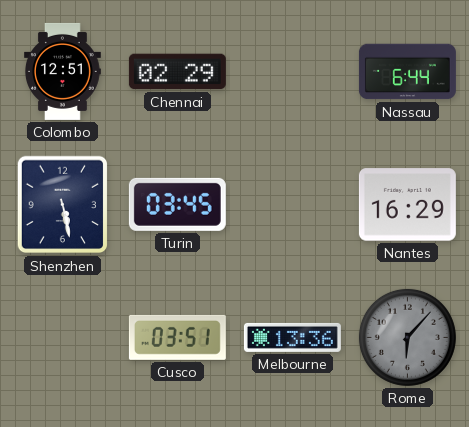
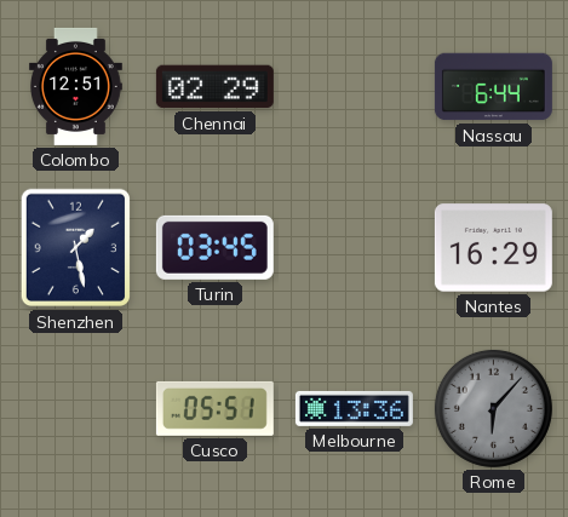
Shenzhen: 5:28 -> 1:28
Cusco: 03:51 -> 05:51
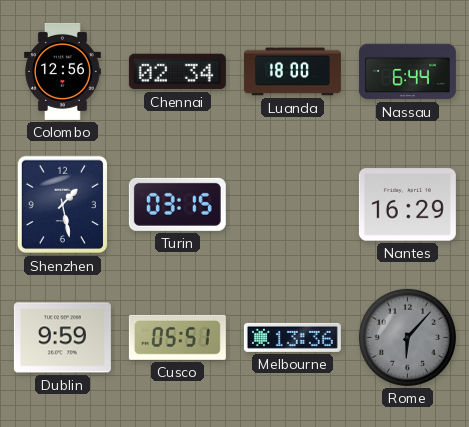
Colombo: 12:51 -> 12:56
Chennai: 02:29 -> 02:34
Luanda: none -> 18:00
Turin: 03:45 -> 03:15
Dublin: none -> 9:59
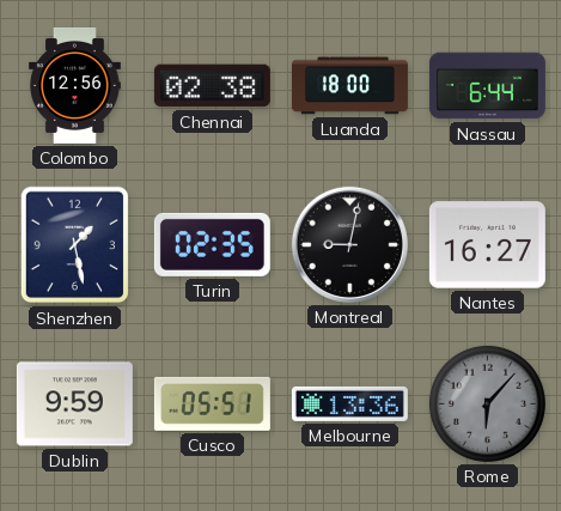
Chennai: 02:34 -> 02:38
Turin: 03:15 -> 02:35
Montreal: none -> 9:02
Nantes: 16:29 -> 16:27
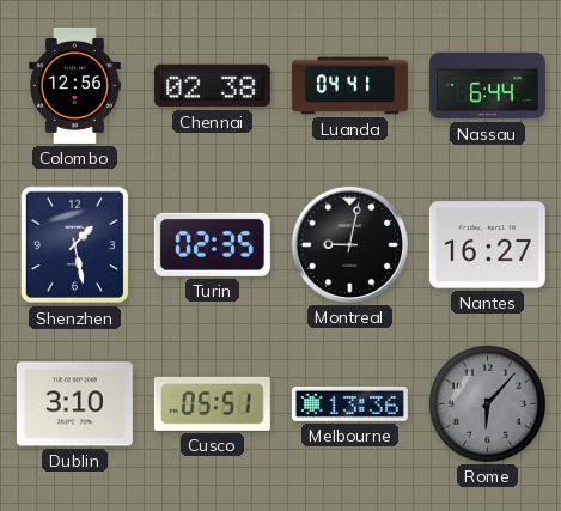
Luanda: 18:00 -> 04:41
Dublin: 9:59 -> 3:10
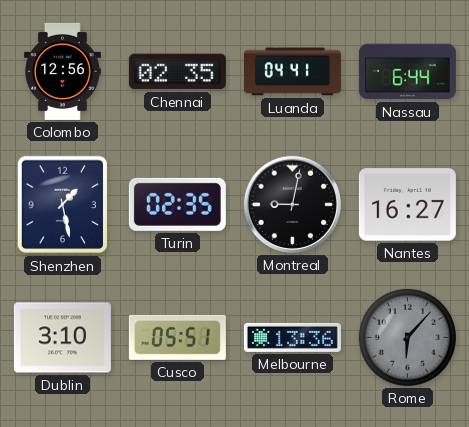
Chennai: 02:38 -> 02:35
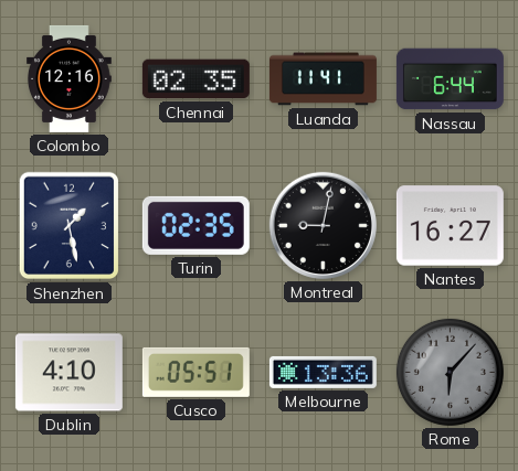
Colombo: 12:56 -> 12:16
Luanda: 04:41 -> 11:41
Dublin: 3:10 -> 4:10
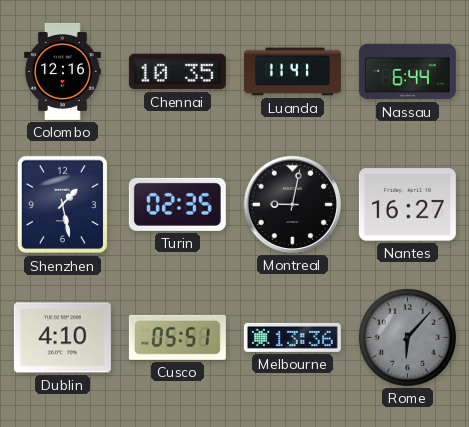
Chennai: 02:35 -> 10:35
